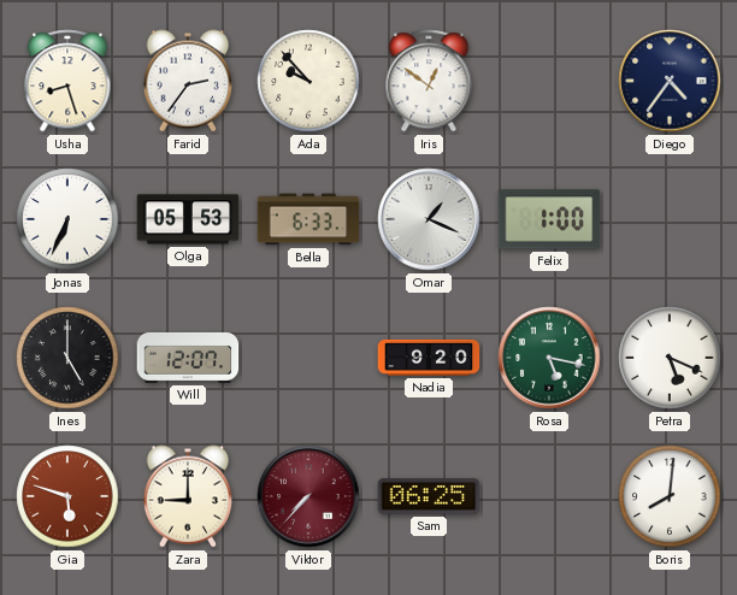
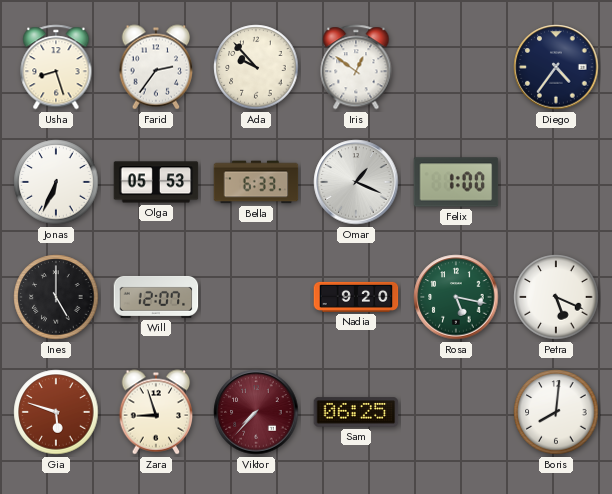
Zara: 9:00 -> 8:57
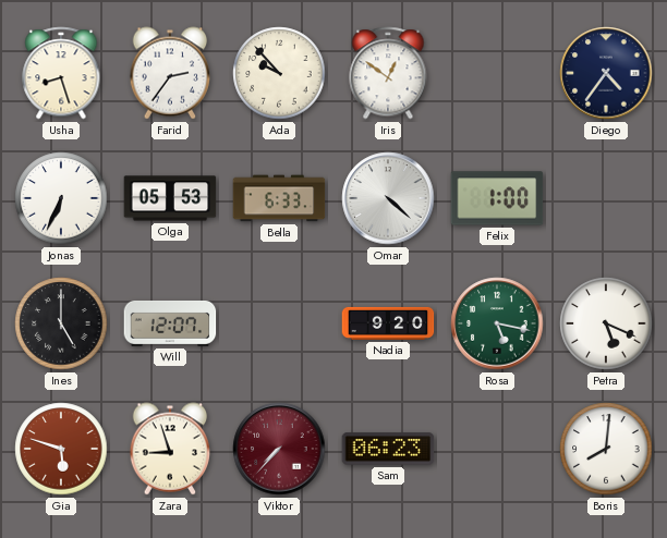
Omar: 1:19 -> 4:22
Sam: 06:25 -> 06:23
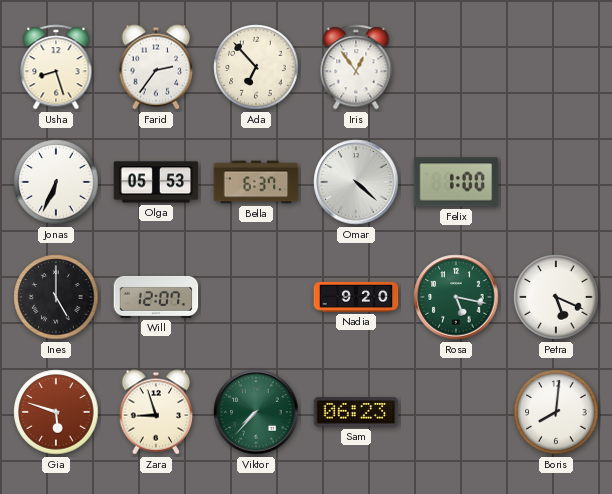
Ada: 9:53 -> 6:53
Iris: 12:51 -> 12:54
Diego: 4:36 -> none
Bella: 6:33 -> 6:37
Viktor dial: burgundy -> green
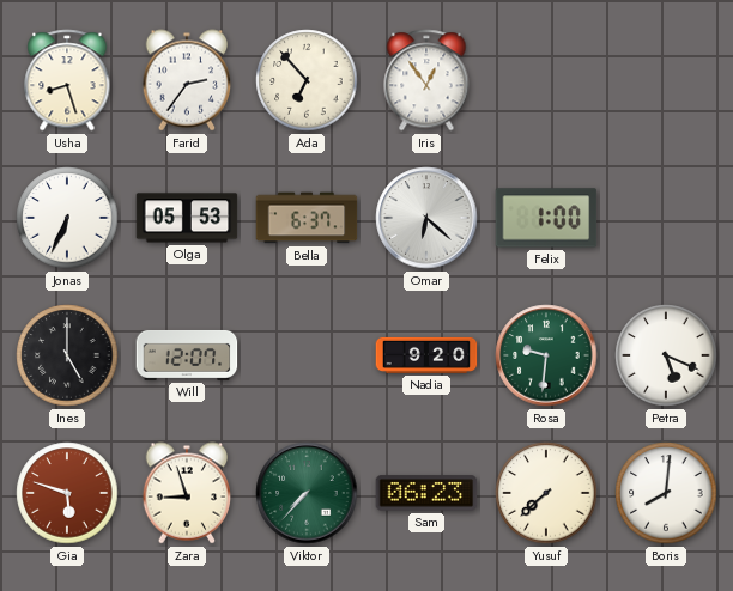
Omar: 4:22 -> 6:22
Rosa: 5:17 -> 9:31
Yusuf: none -> 7:38
